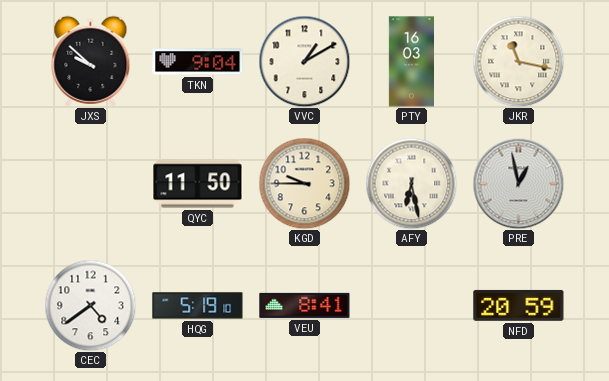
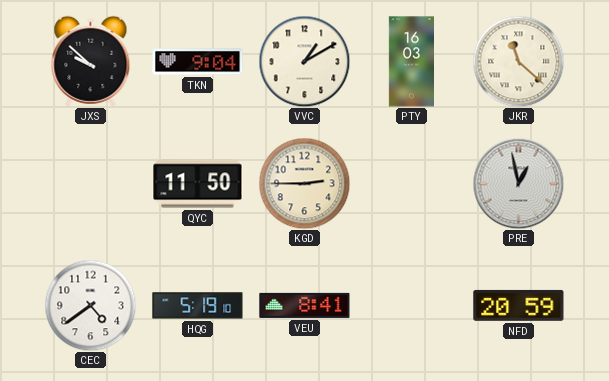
JKR: 11:17 -> 11:22
KGD: 9:45 -> 2:45
AFY: 6:28 -> none
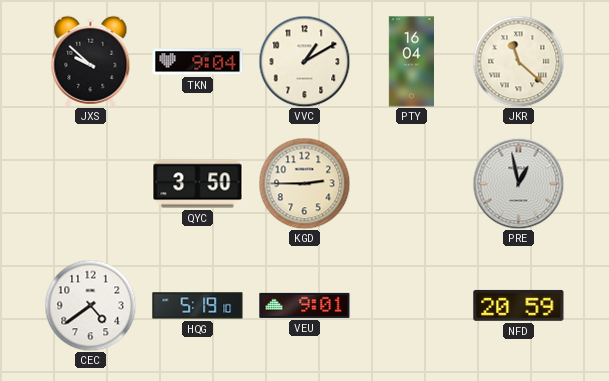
PTY: 16:03 -> 16:04
QYC: 11:50 -> 3:50
VEU: 8:41 -> 9:01
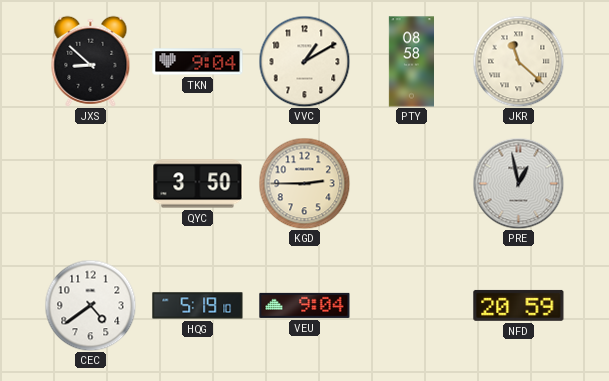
JXS: 9:52 -> 8:52
PTY: 16:04 -> 08:58
VEU: 9:01 -> 9:04
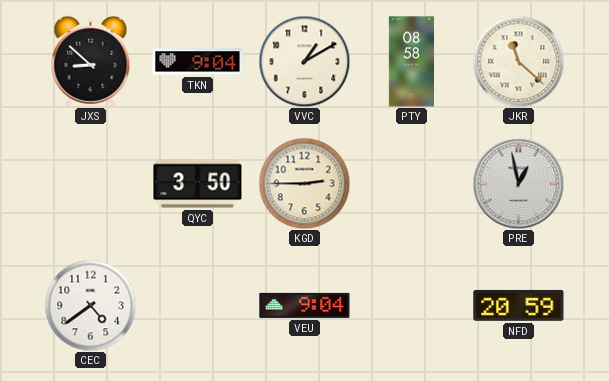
HQG: 5:19 -> none
